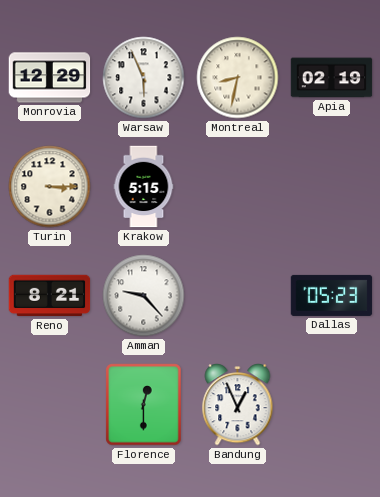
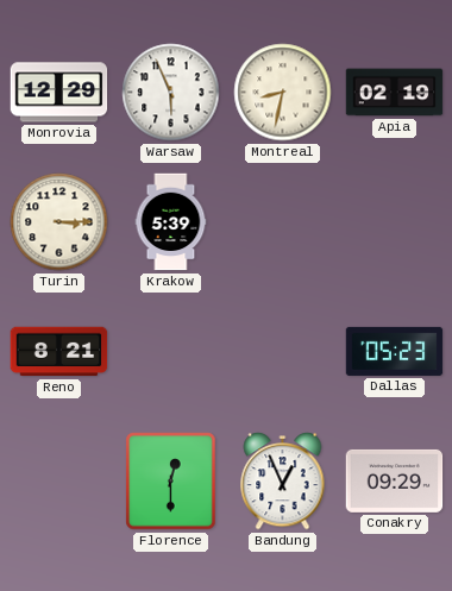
Krakow: 5:15 -> 5:39
Amman: 9:23 -> none
Conakry: none -> 09:29
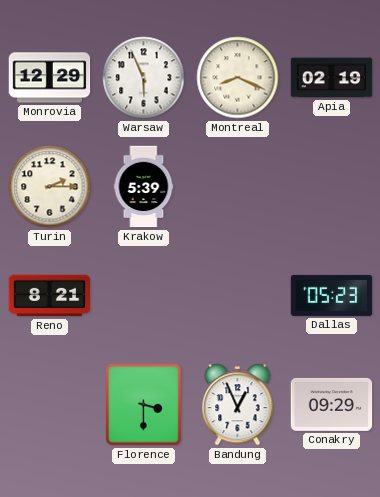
Montreal: 8:32 -> 8:19
Turin: 3:15 -> 2:15
Florence: 12:30 -> 3:30
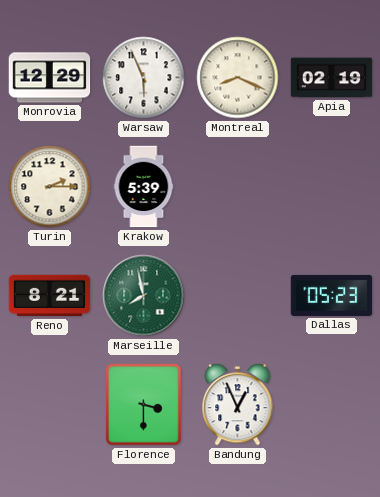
Marseille: none -> 7:58
Conakry: 09:29 -> none
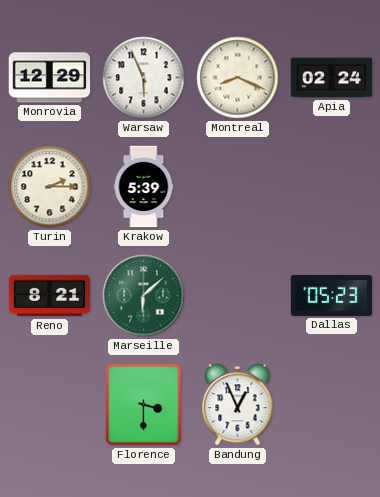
Apia: 02:19 -> 02:24
Marseille: 7:58 -> 6:08
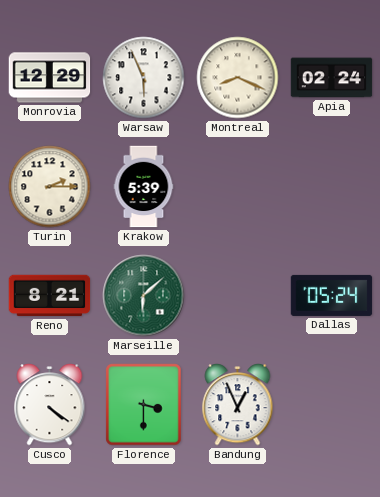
Dallas: 05:23 -> 05:24
Cusco: none -> 4:21
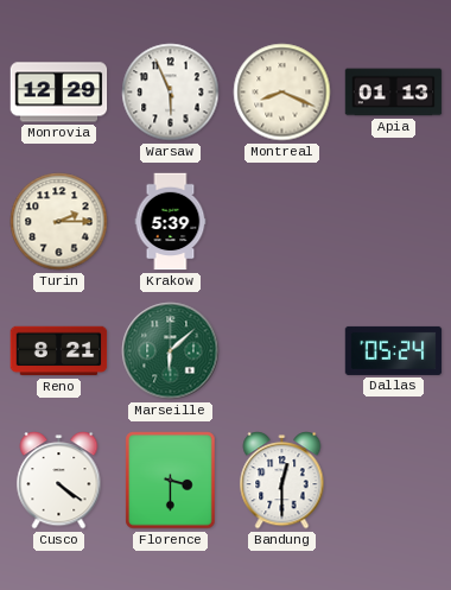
Apia: 02:24 -> 01:13
Bandung: 12:56 -> 12:30
